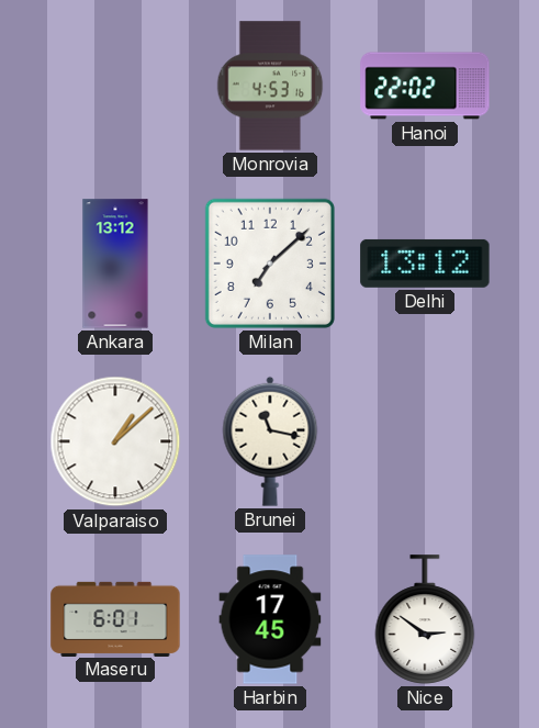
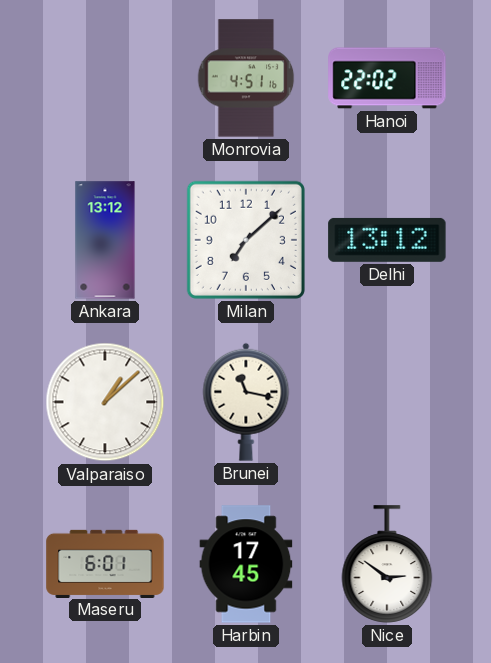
Monrovia: 4:53 -> 4:51
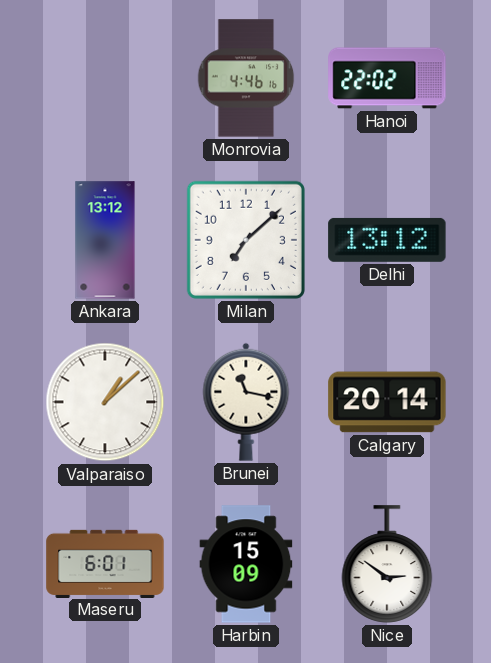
Monrovia: 4:51 -> 4:46
Calgary: none -> 20:14
Harbin: 17:45 -> 15:09
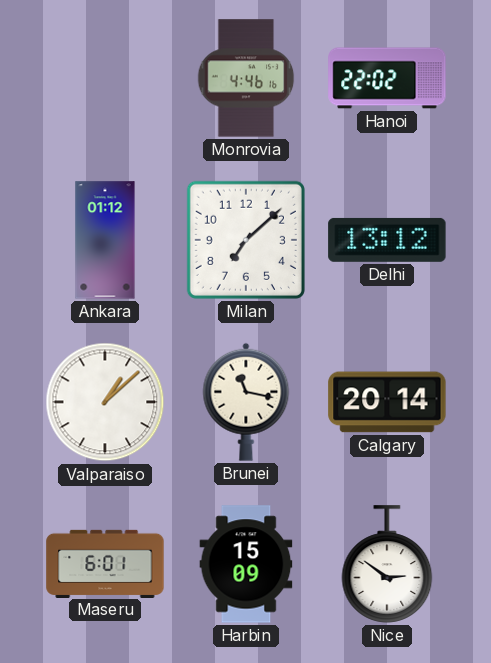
Ankara: 13:12 -> 01:12
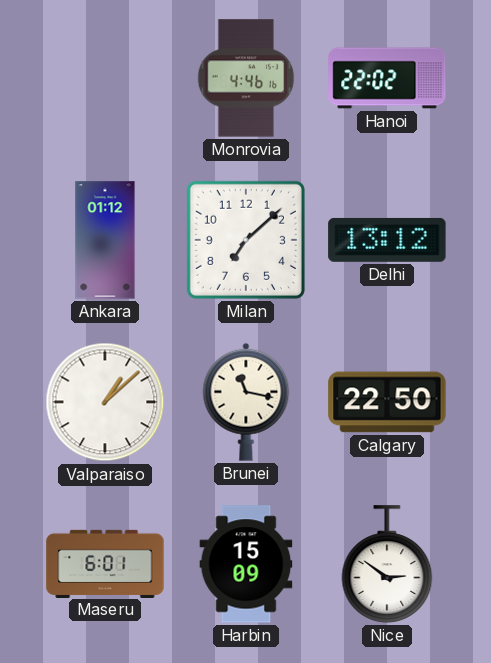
Calgary: 20:14 -> 22:50
